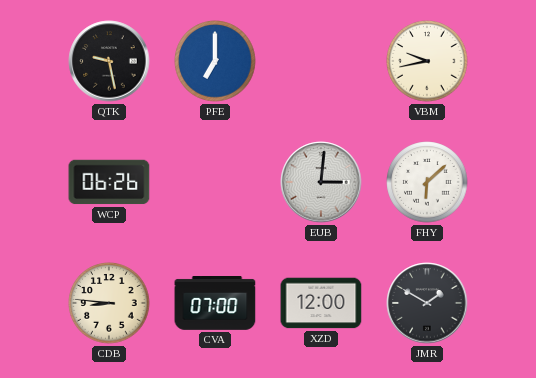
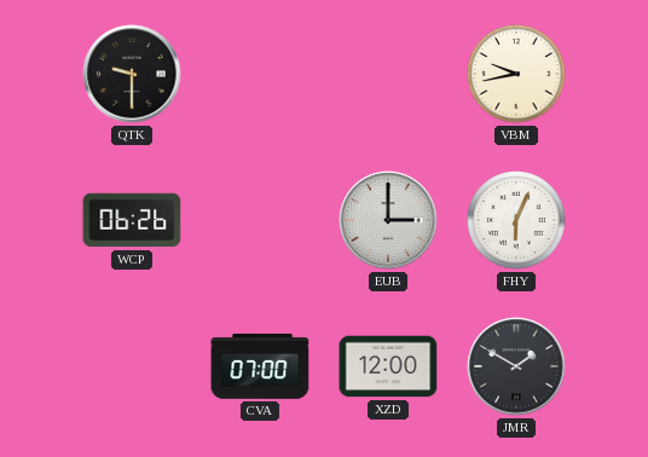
QTK: 9:28 -> 9:30
PFE: 7:00 -> none
EUB: 3:01 -> 3:00
FHY: 6:08 -> 6:04
CDB: 8:46 -> none
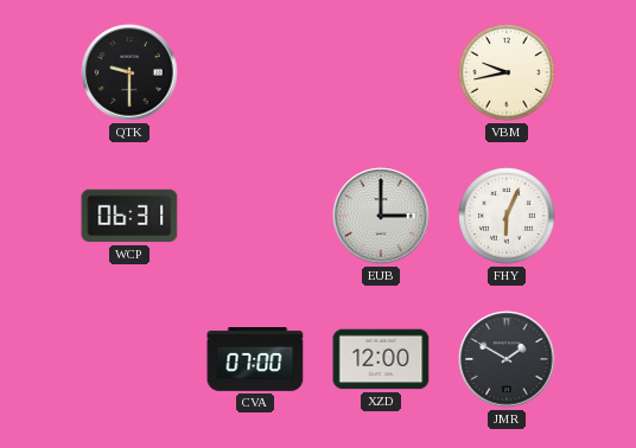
WCP: 06:26 -> 06:31
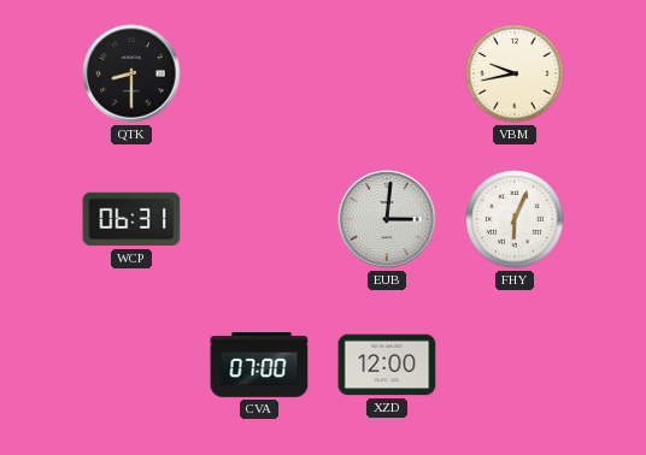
QTK: 9:30 -> 8:30
EUB: 3:00 -> 3:01
JMR: 1:50 -> none
